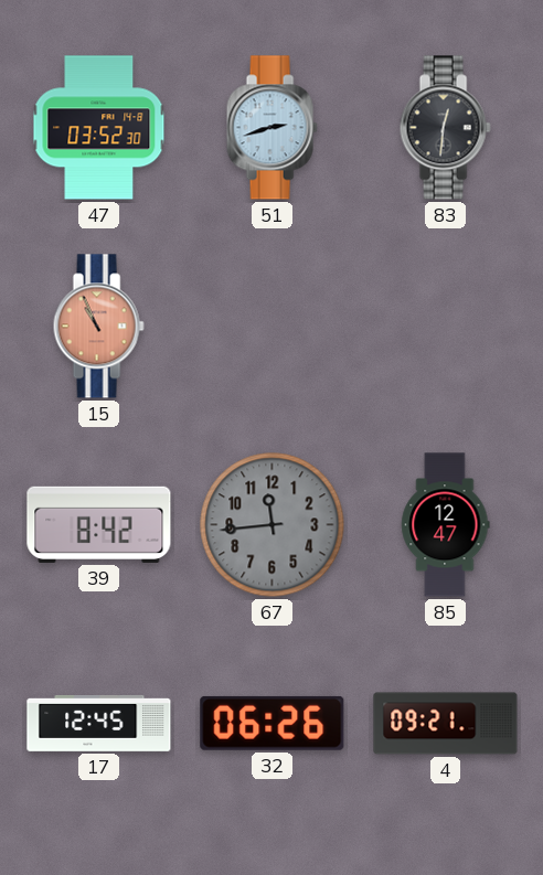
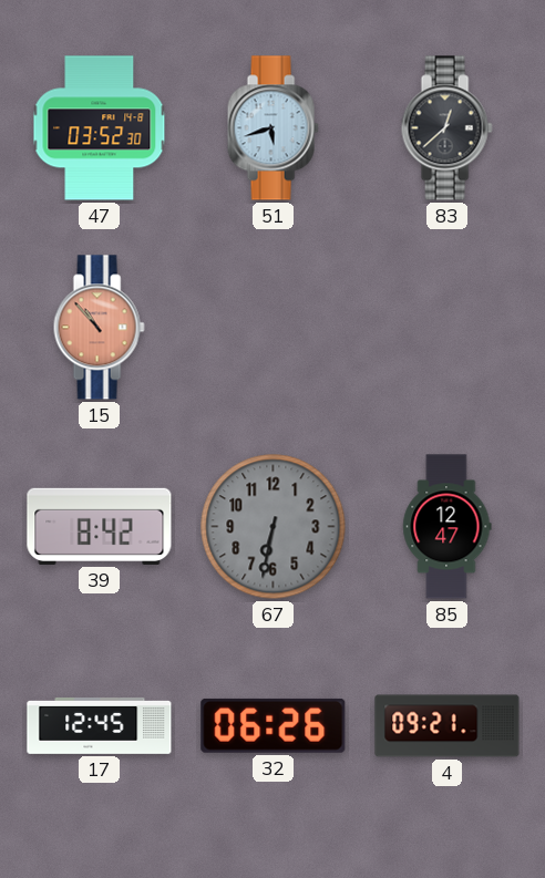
51: 2:42 -> 5:42
83: 12:31 -> 12:38
15: 10:56 -> 10:53
67: 11:44 -> 6:32
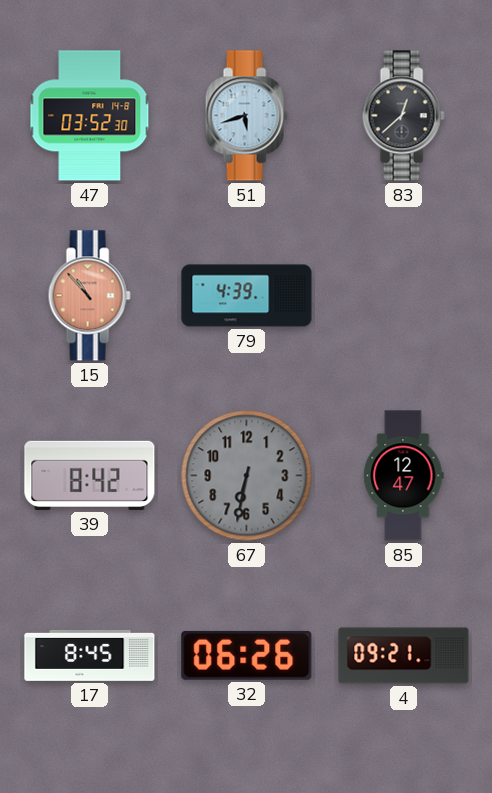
79: none -> 4:39
17: 12:45 -> 8:45
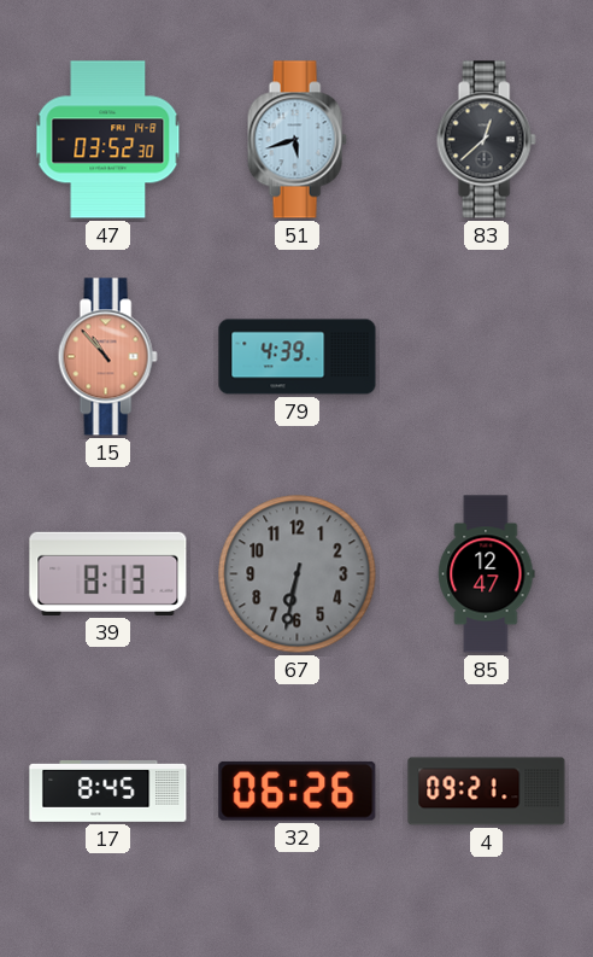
39: 8:42 -> 8:13
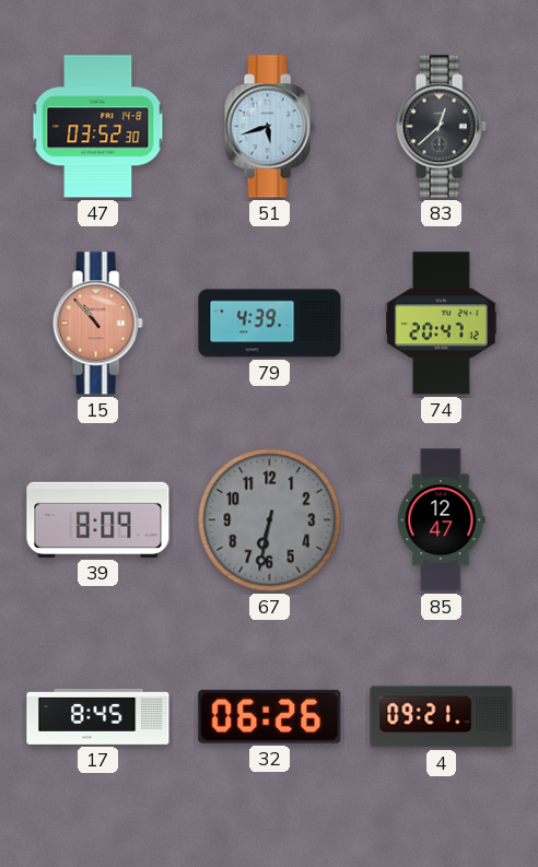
74: none -> 20:47
39: 8:13 -> 8:09
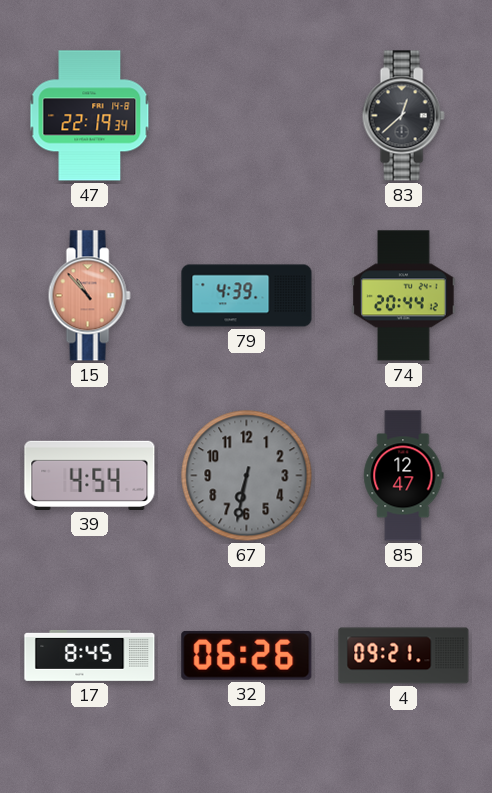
47: 03:52 -> 22:19
51: 5:42 -> none
74: 20:47 -> 20:44
39: 8:09 -> 4:54
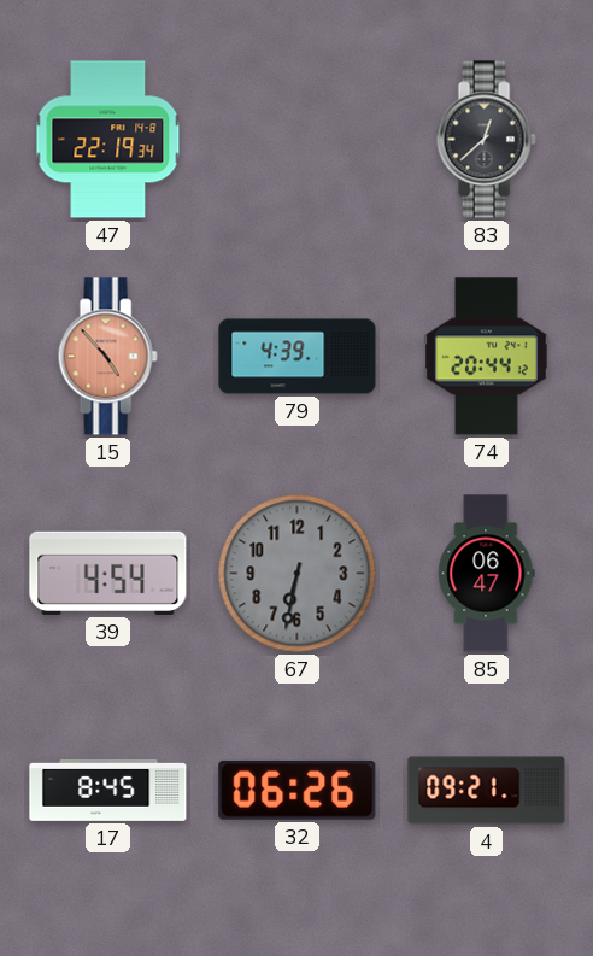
15: 10:53 -> 4:53
85: 12:47 -> 06:47
